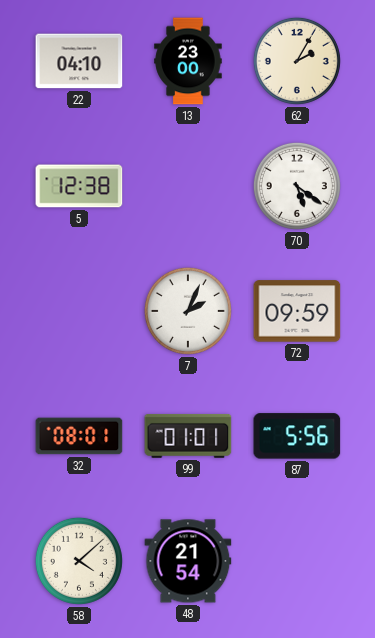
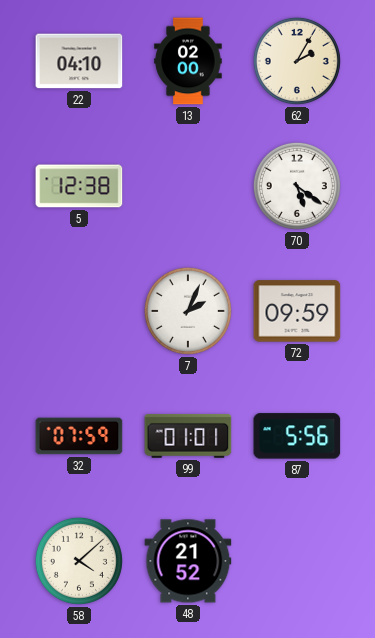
13: 23:00 -> 02:00
32: 08:01 -> 07:59
48: 21:54 -> 21:52
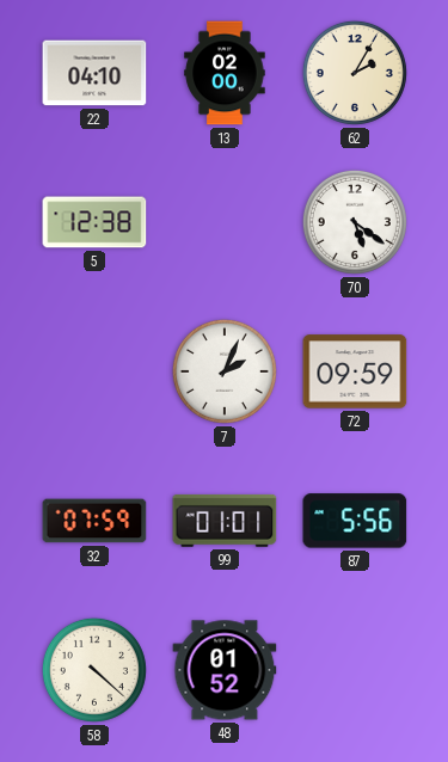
58: 4:08 -> 4:22
48: 21:52 -> 01:52
